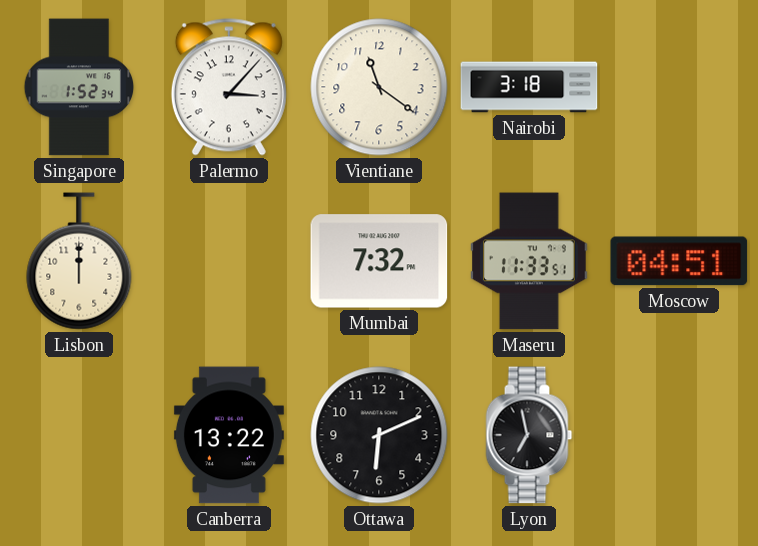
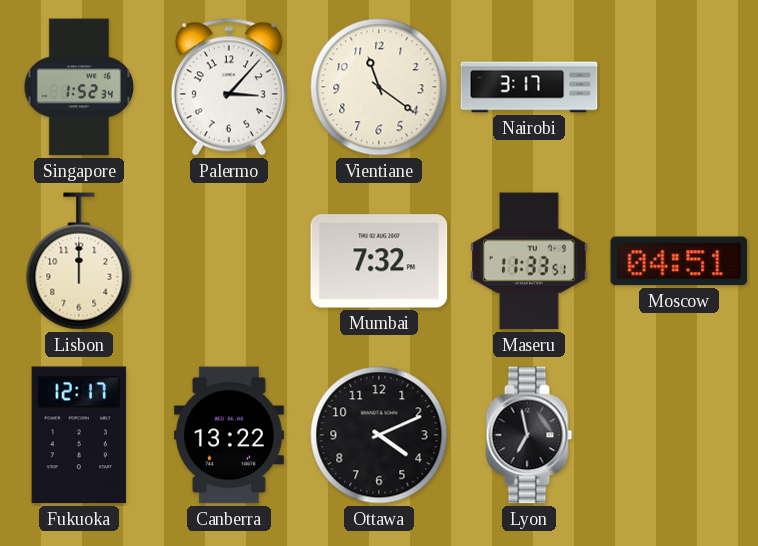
Nairobi: 3:18 -> 3:17
Fukuoka: none -> 12:17
Ottawa: 6:11 -> 4:11
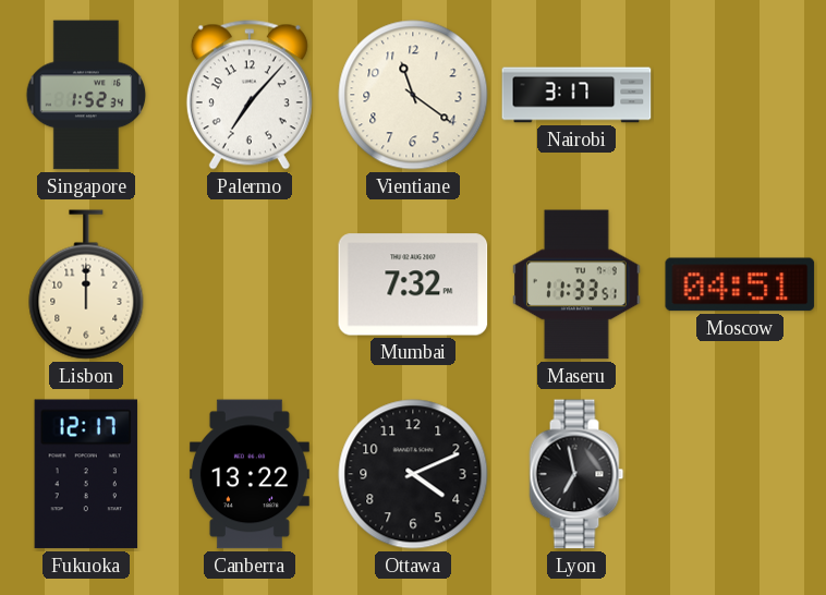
Palermo: 3:07 -> 7:07
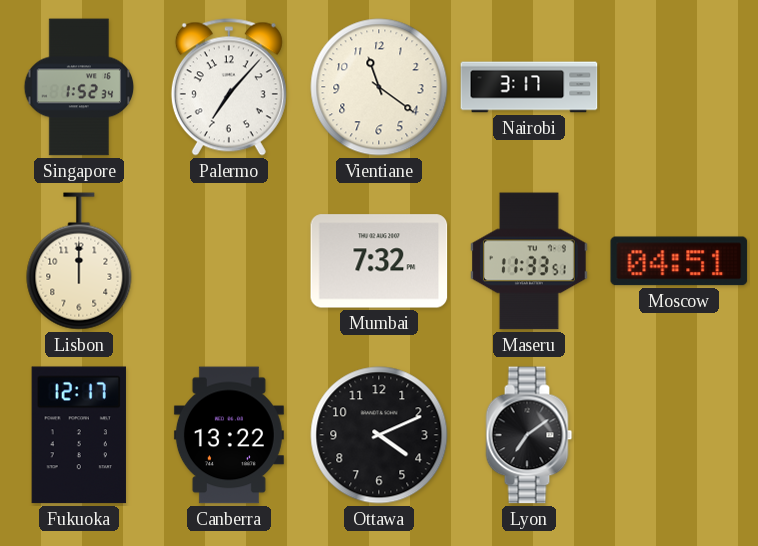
Lyon: 6:58 -> 7:09
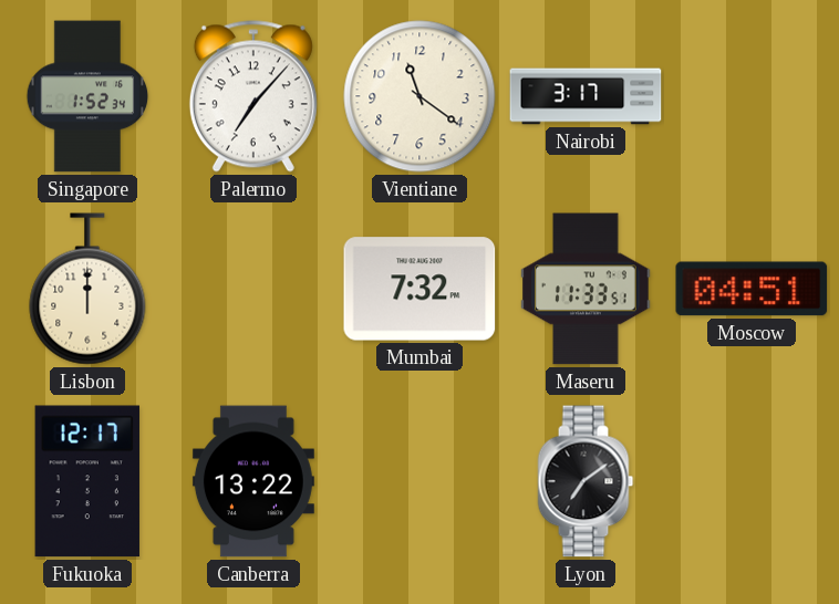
Ottawa: 4:11 -> none
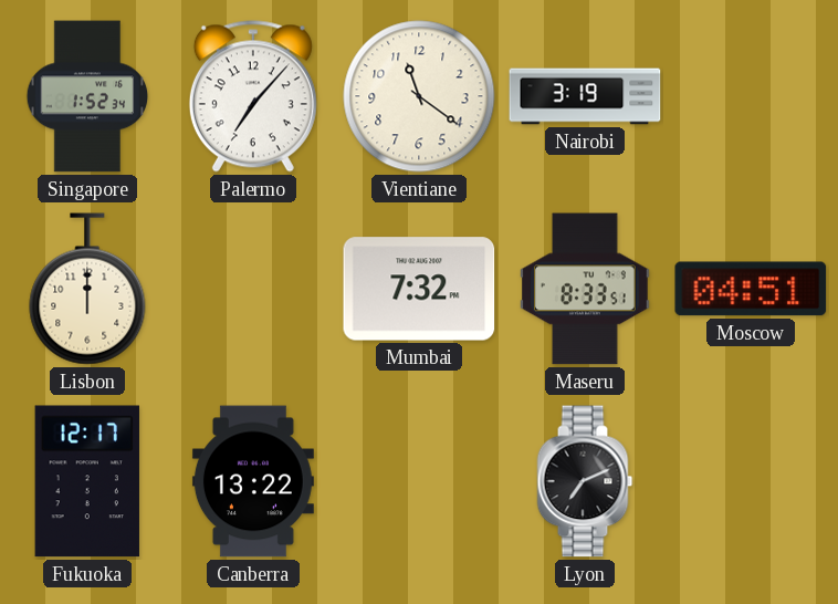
Nairobi: 3:17 -> 3:19
Maseru: 11:33 -> 8:33
Lyon: 7:09 -> 7:11
